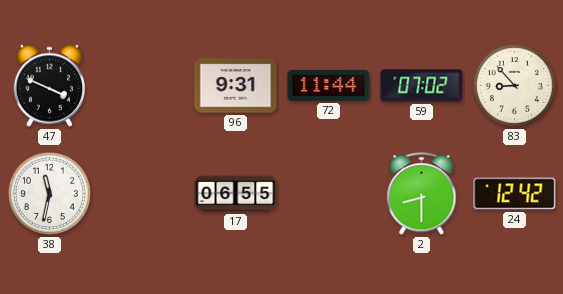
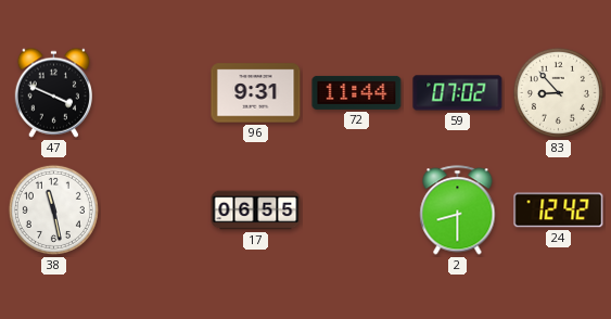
38: 11:32 -> 11:28
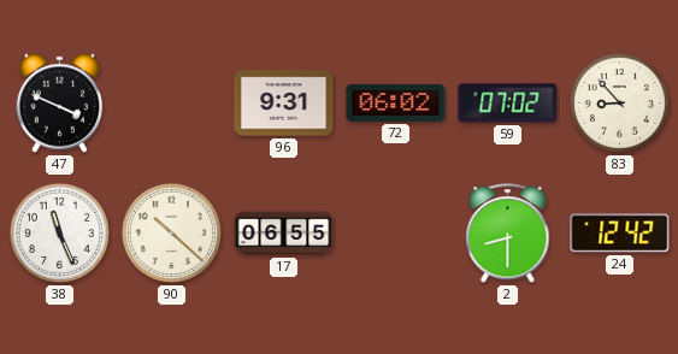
72: 11:44 -> 06:02
38: 11:28 -> 11:26
90: none -> 10:22
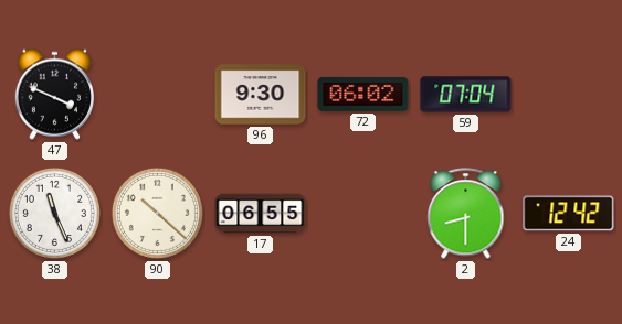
96: 9:31 -> 9:30
59: 07:02 -> 07:04
83: 8:53 -> none
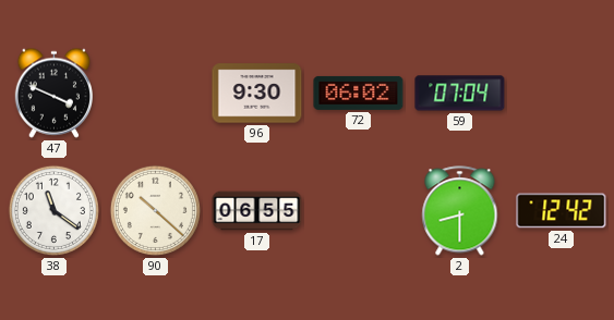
38: 11:26 -> 11:21
